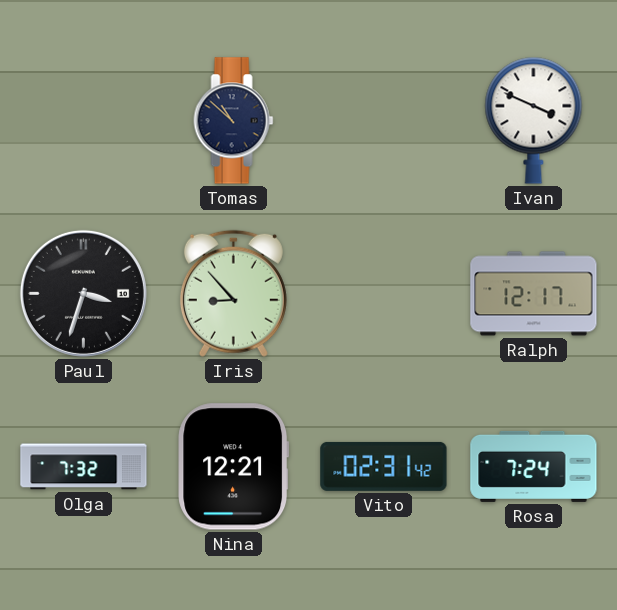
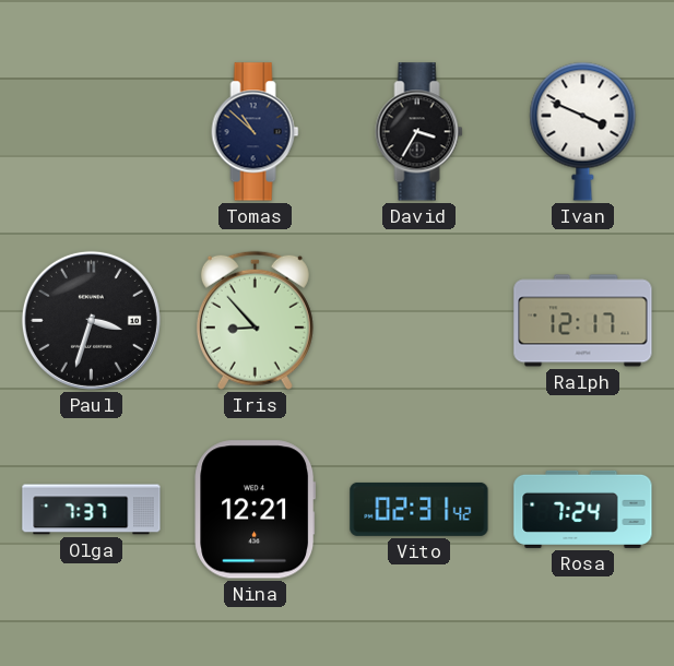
David: none -> 3:35
Olga: 7:32 -> 7:37
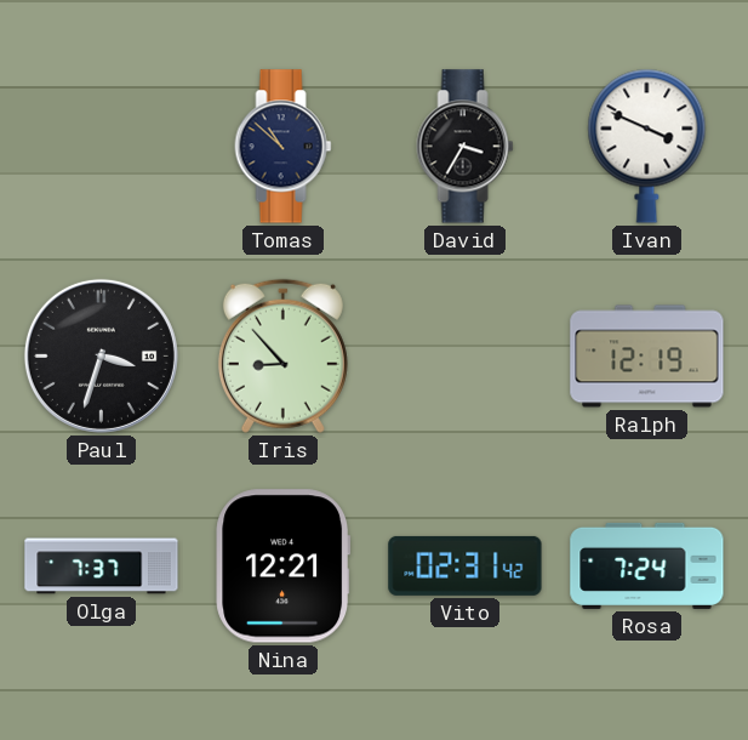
Ralph: 12:17 -> 12:19
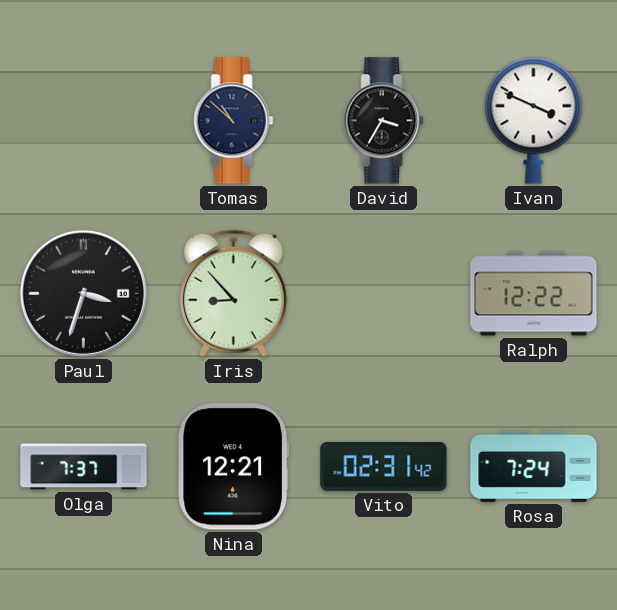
Ralph: 12:19 -> 12:22
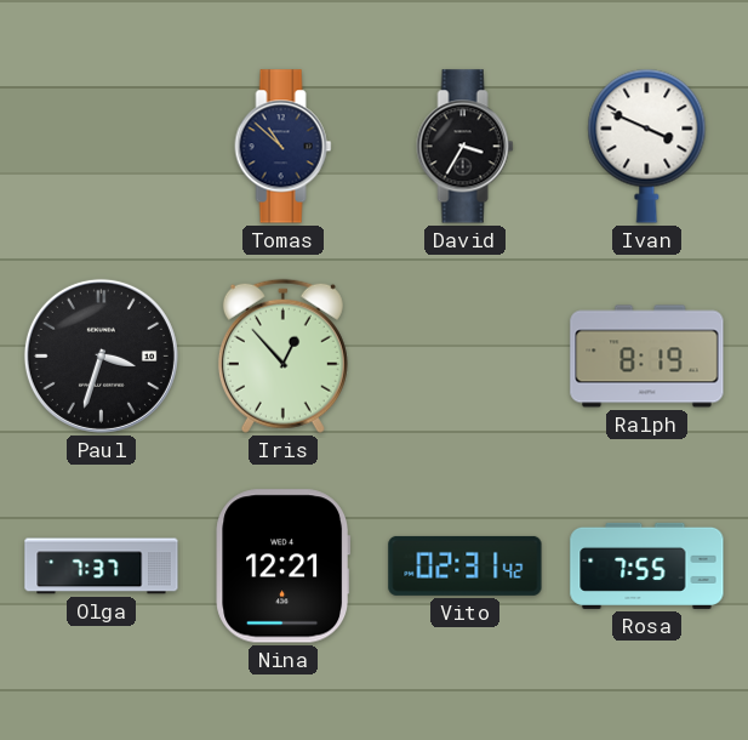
Iris: 8:53 -> 12:53
Ralph: 12:22 -> 8:19
Rosa: 7:24 -> 7:55
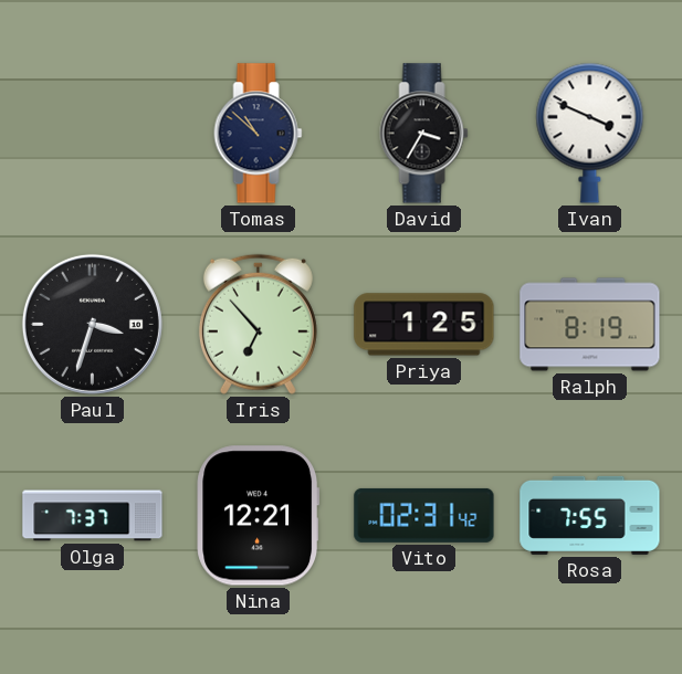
Iris: 12:53 -> 6:53
Priya: none -> 1:25
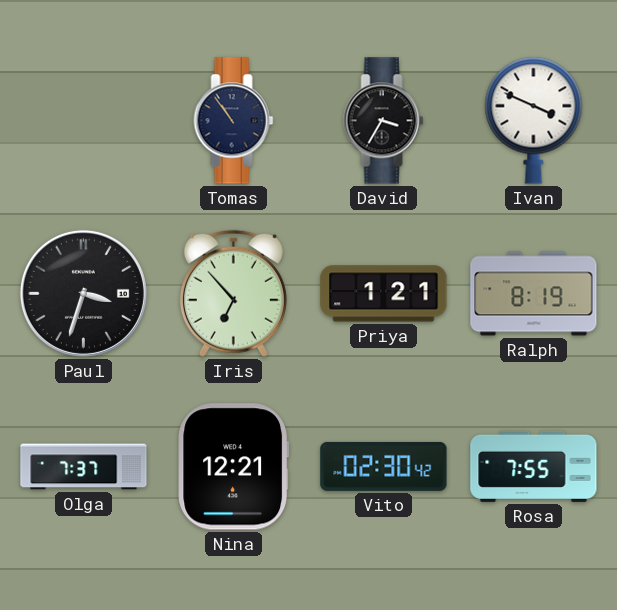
Tomas: 10:52 -> 10:54
Priya: 1:25 -> 1:21
Vito: 02:31 -> 02:30
